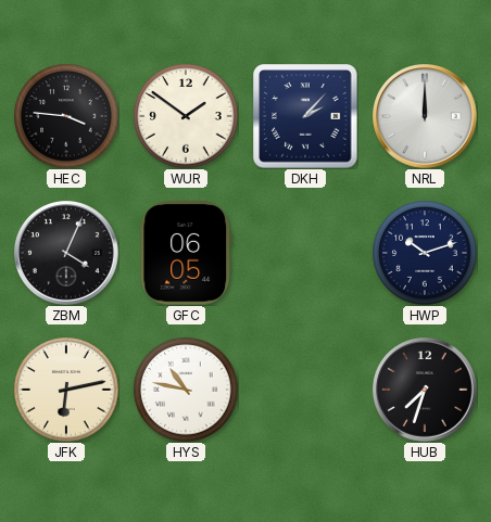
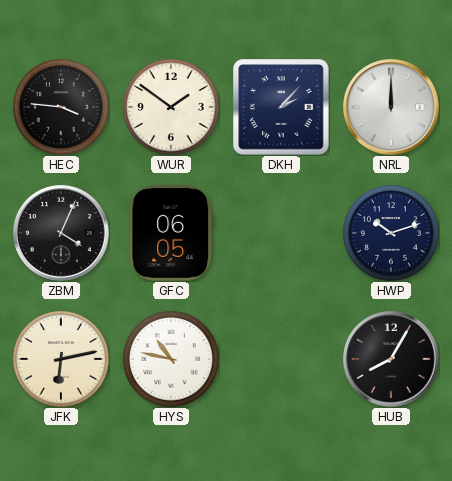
HUB: 7:33 -> 8:05
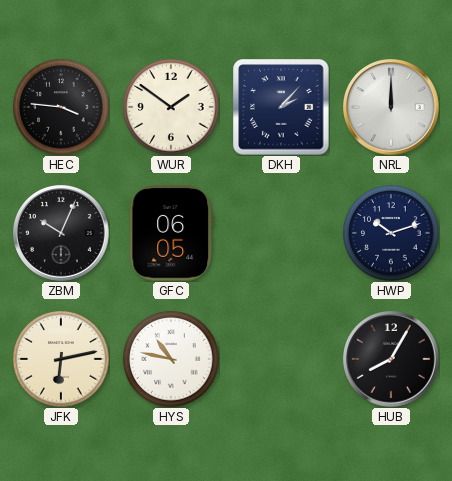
ZBM: 4:04 -> 10:04
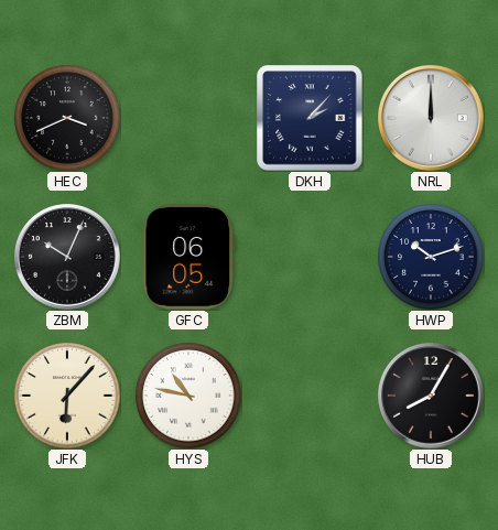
HEC: 3:46 -> 3:41
WUR: 1:51 -> none
JFK: 6:13 -> 6:07
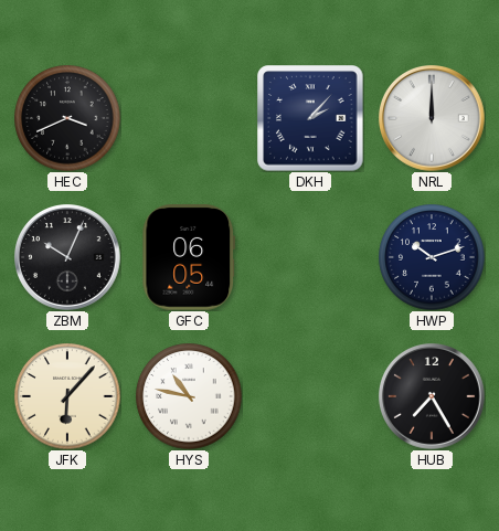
HUB: 8:05 -> 7:25
